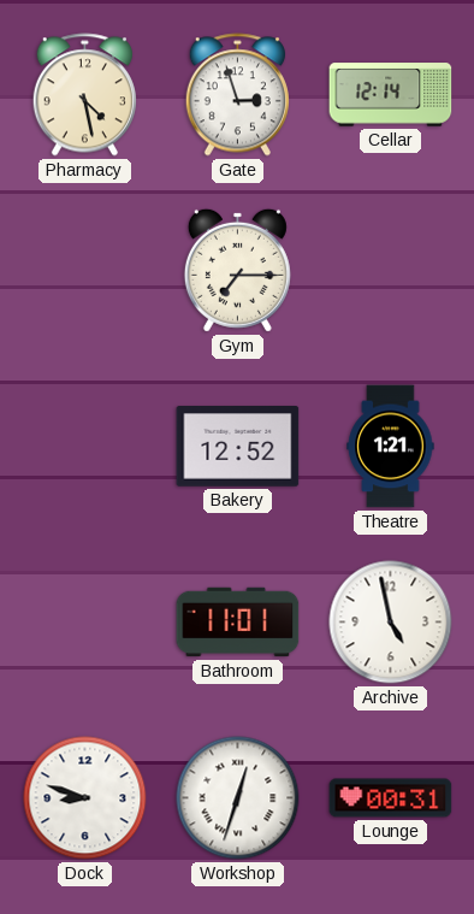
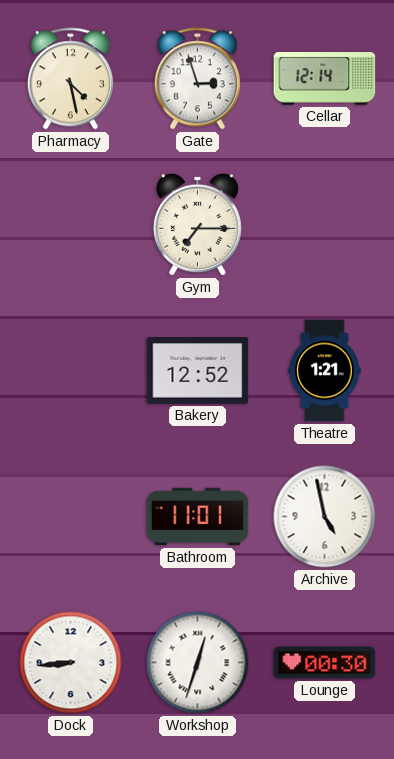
Dock: 8:48 -> 8:44
Lounge: 00:31 -> 00:30
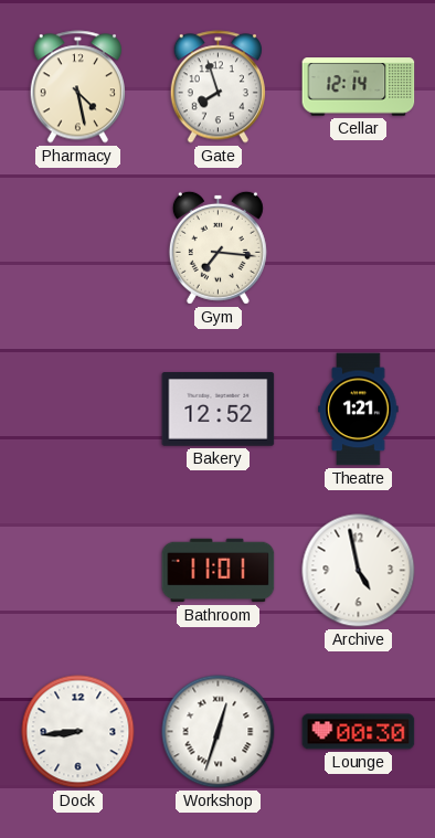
Gate: 2:57 -> 7:57
Gym: 7:15 -> 7:16
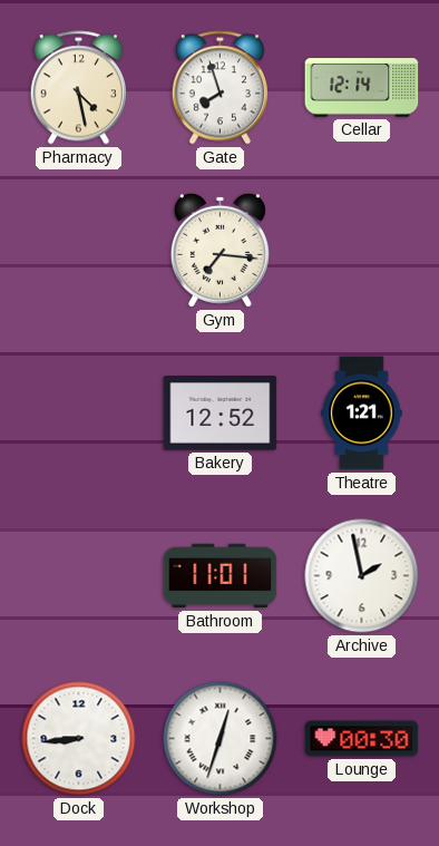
Archive: 4:58 -> 1:58
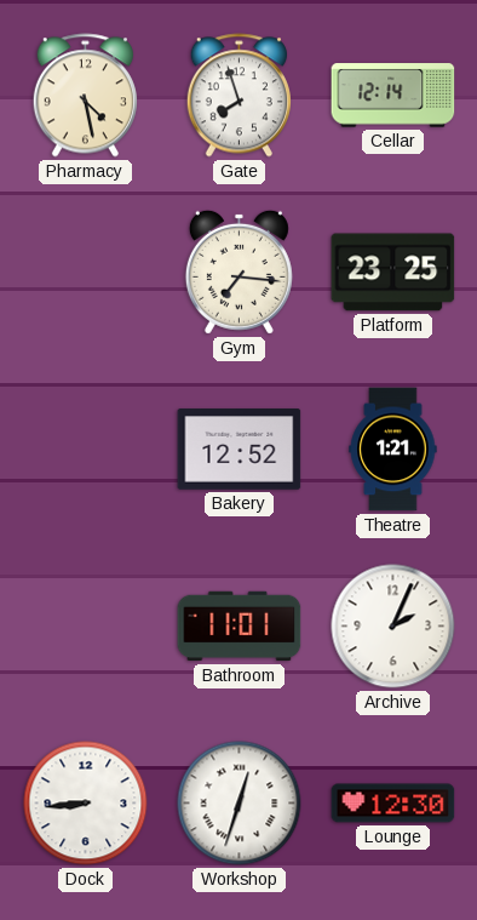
Platform: none -> 23:25
Archive: 1:58 -> 2:04
Lounge: 00:30 -> 12:30
